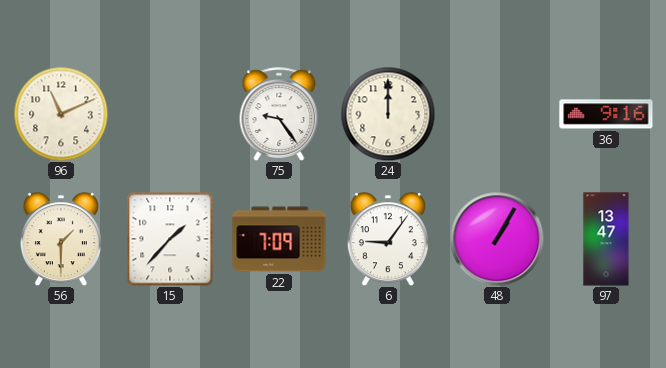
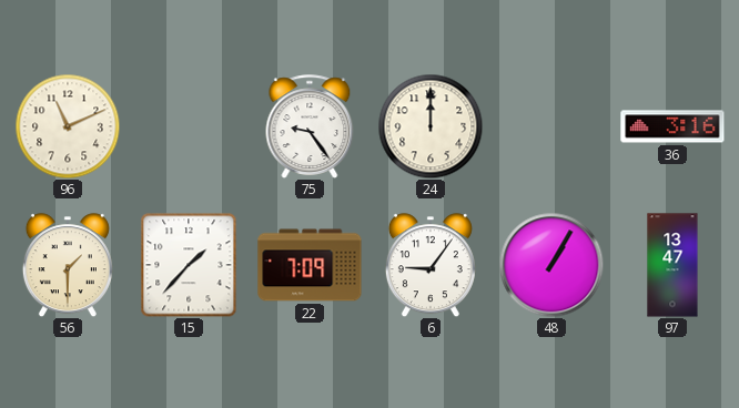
36: 9:16 -> 3:16
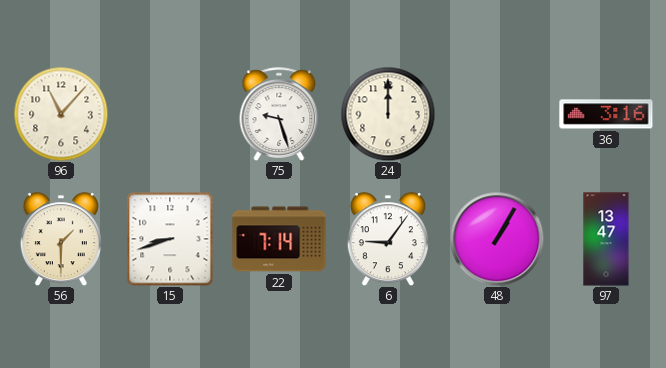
96: 11:11 -> 11:07
75: 9:24 -> 9:27
15: 1:37 -> 8:42
22: 7:09 -> 7:14
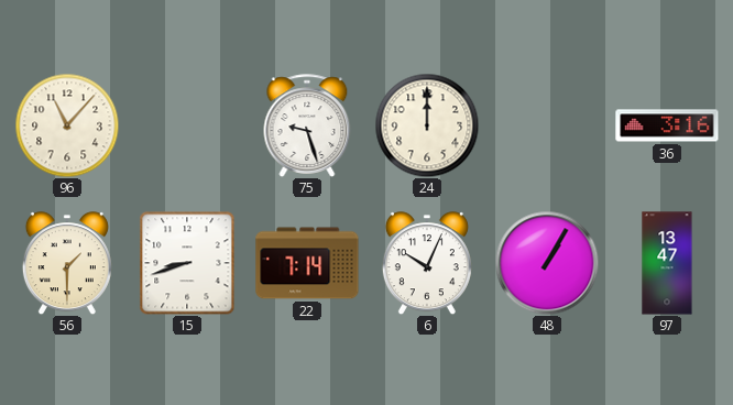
6: 9:06 -> 10:04
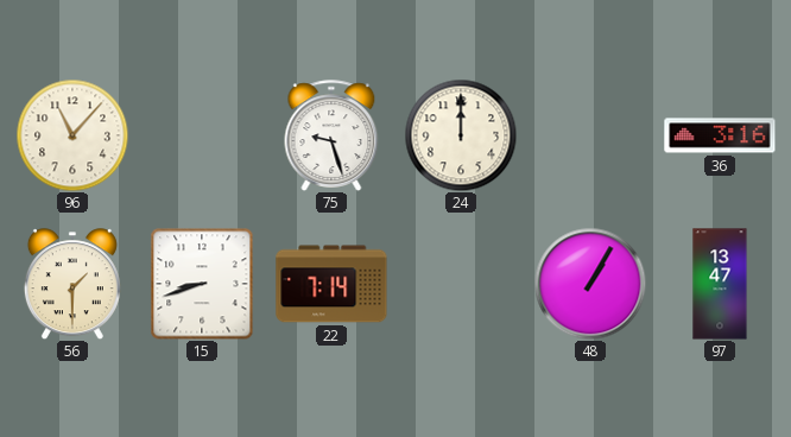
6: 10:04 -> none
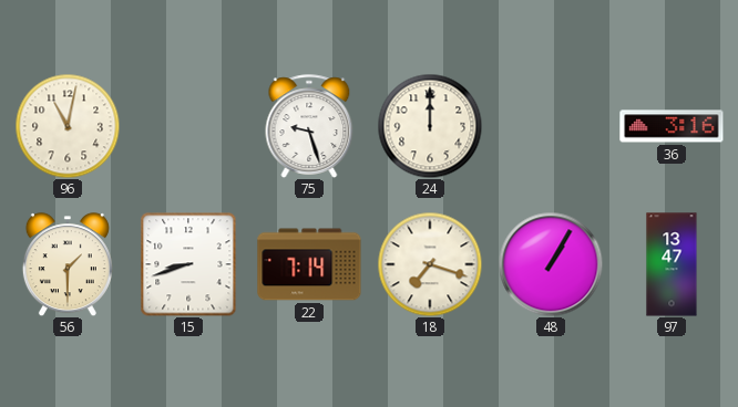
96: 11:07 -> 11:02
18: none -> 7:18
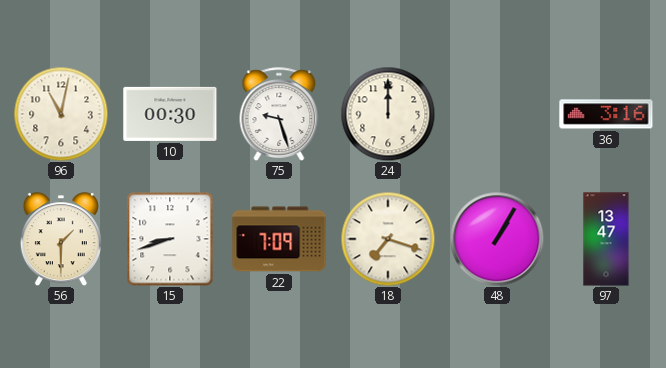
10: none -> 00:30
22: 7:14 -> 7:09
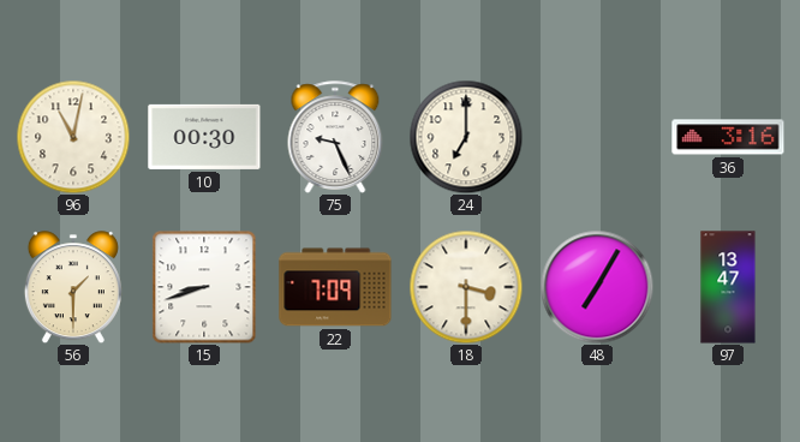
75: 9:27 -> 9:26
24: 12:00 -> 7:00
18: 7:18 -> 3:30
48: 1:05 -> 7:05
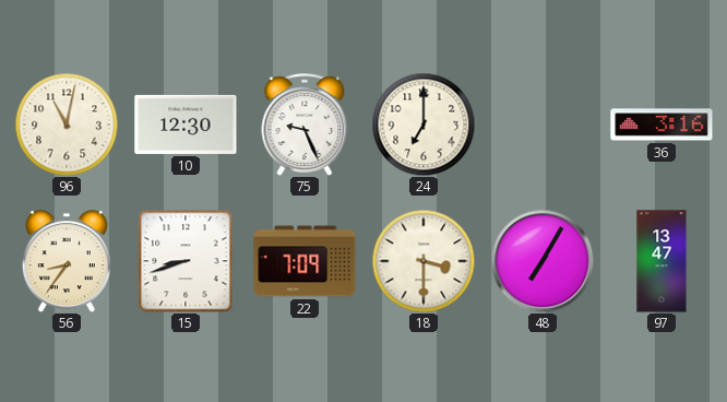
10: 00:30 -> 12:30
56: 1:30 -> 8:36
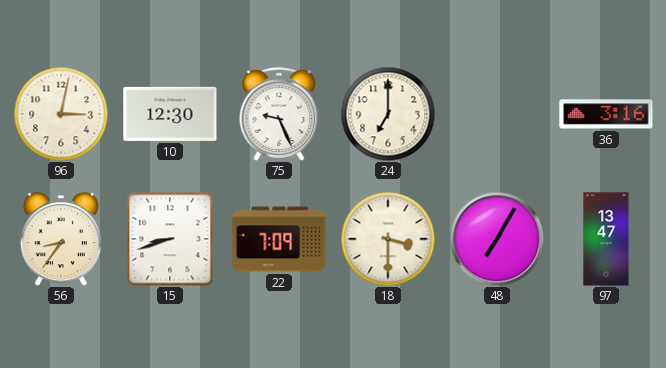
96: 11:02 -> 3:02
